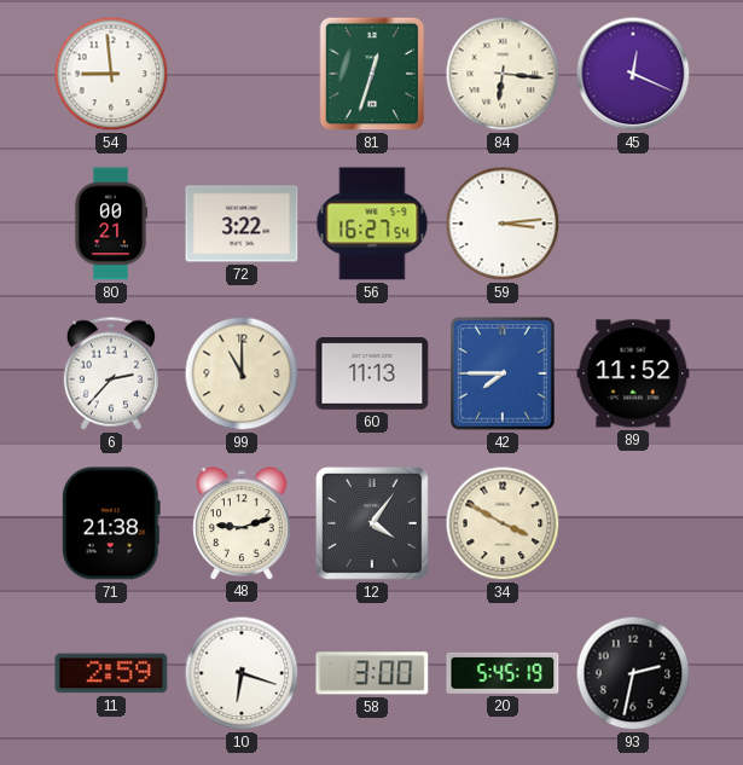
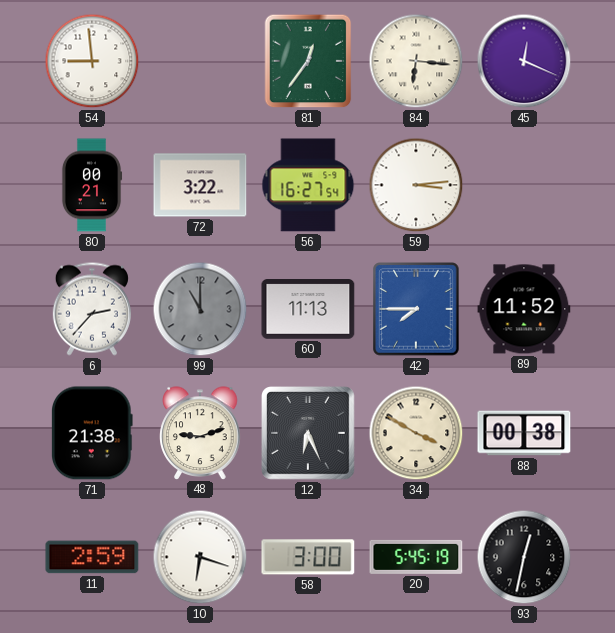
81: 12:33 -> 12:36
99 dial: cream -> grey
12: 4:06 -> 6:26
88: none -> 00:38
93: 2:32 -> 12:32
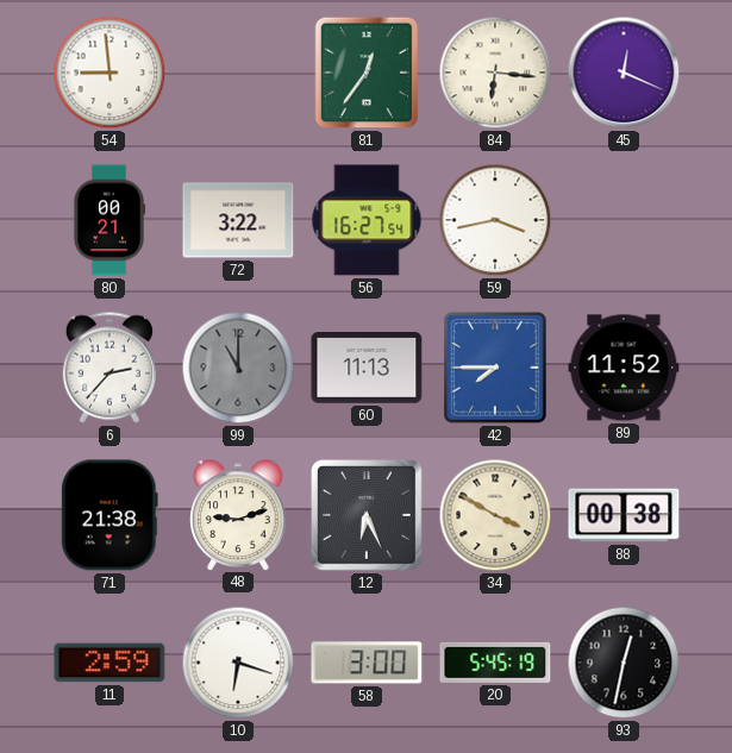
59: 3:14 -> 3:43
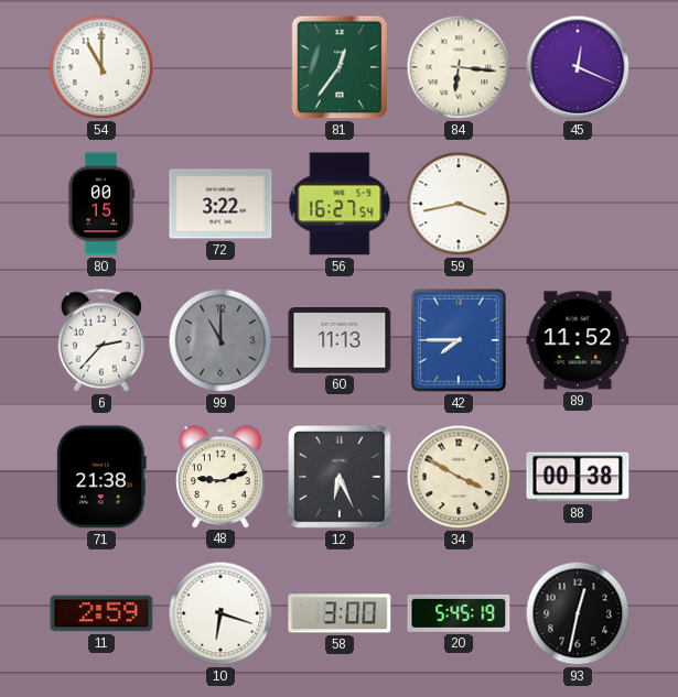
54: 8:59 -> 11:00
80: 00:21 -> 00:15
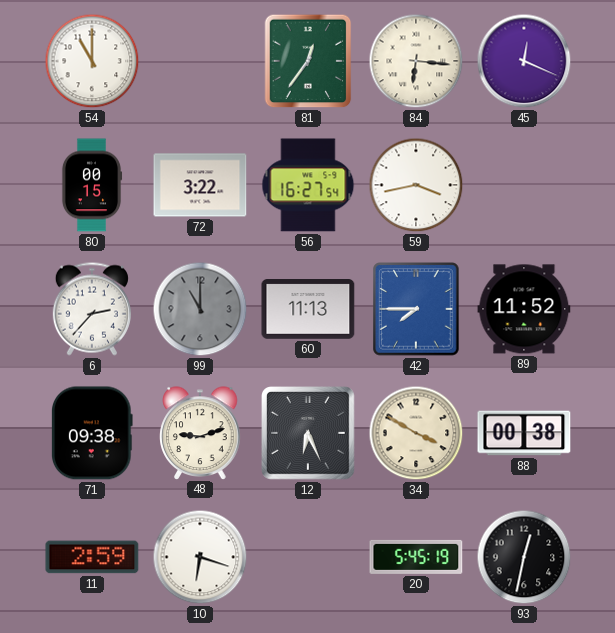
71: 21:38 -> 09:38
58: 3:00 -> none
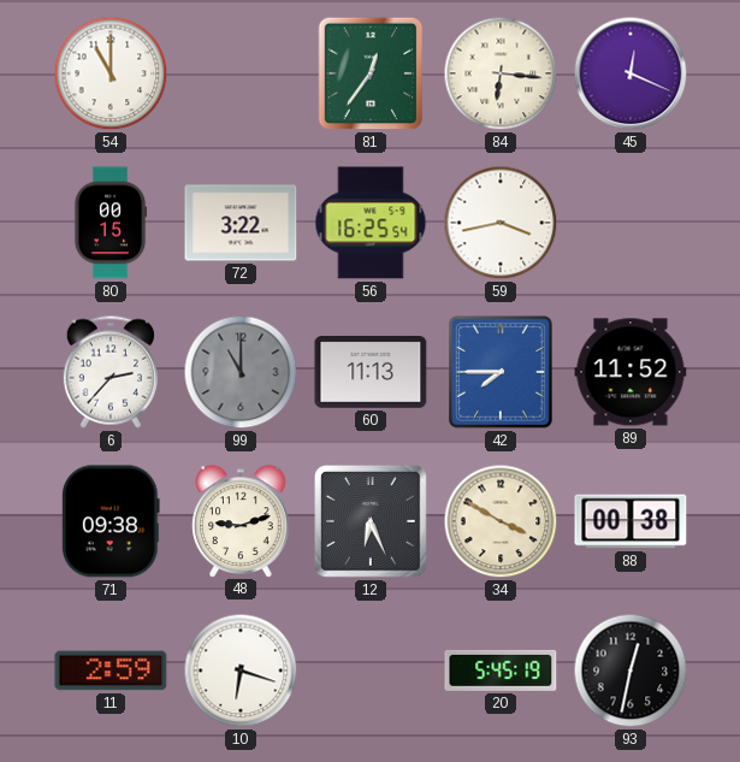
56: 16:27 -> 16:25
